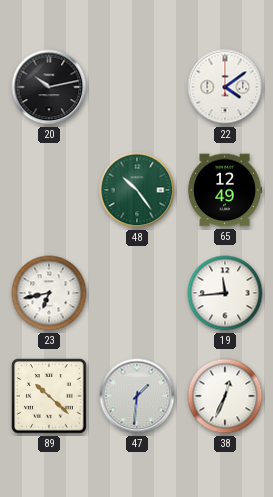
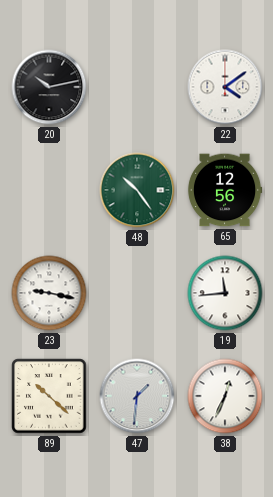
65: 12:49 -> 12:56
23: 6:43 -> 9:17
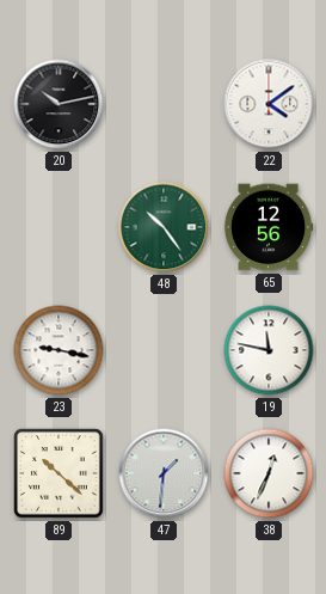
19: 11:44 -> 11:47
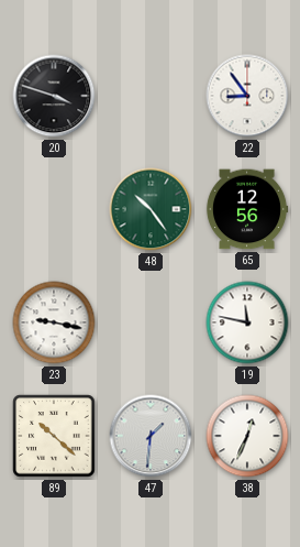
20: 10:13 -> 3:48
22: 4:09 -> 8:54
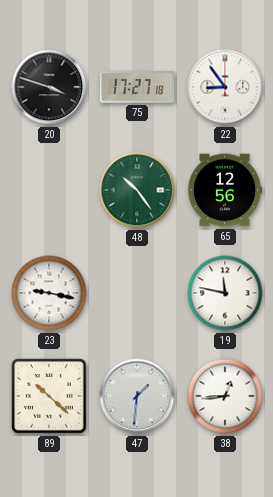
75: none -> 17:27
38: 12:34 -> 12:44
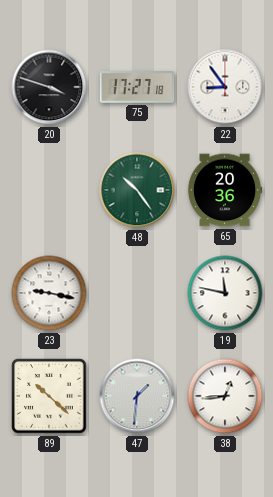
65: 12:56 -> 20:36
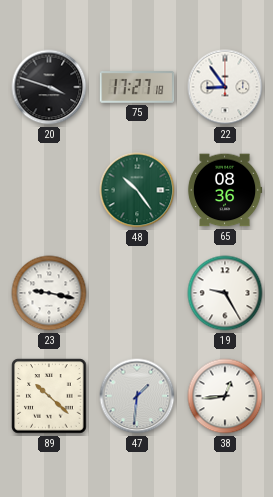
65: 20:36 -> 08:36
19: 11:47 -> 9:25
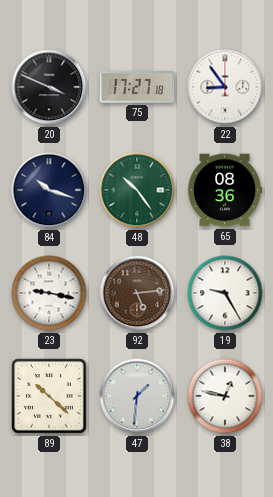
20: 3:48 -> 3:49
84: none -> 10:18
92: none -> 5:14
38: 12:44 -> 12:47
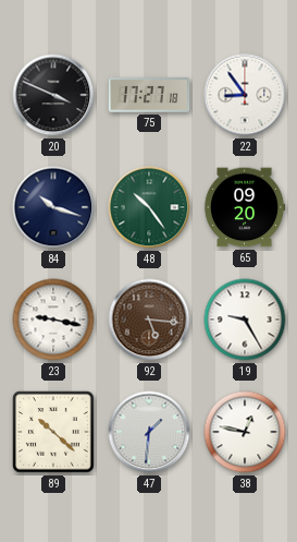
65: 08:36 -> 09:20
92: 5:14 -> 5:16
